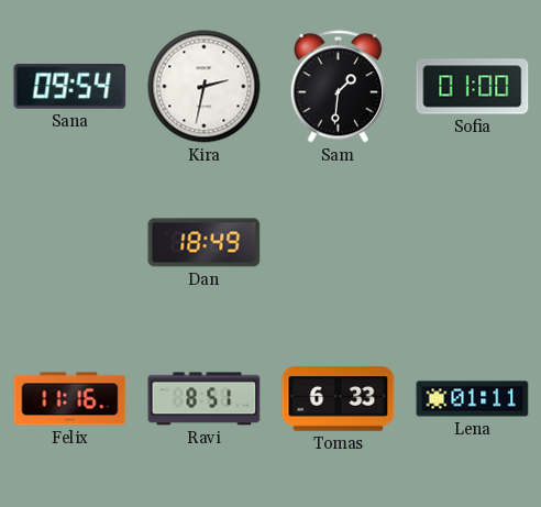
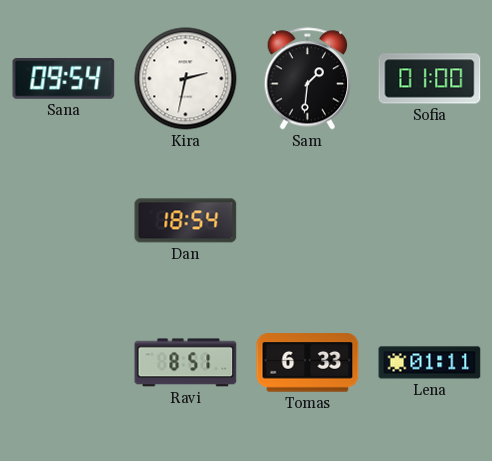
Dan: 18:49 -> 18:54
Felix: 11:16 -> none
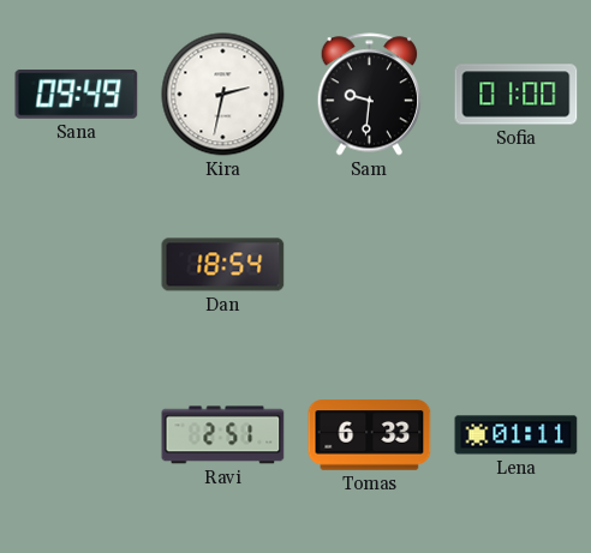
Sana: 09:54 -> 09:49
Sam: 1:31 -> 9:31
Ravi: 8:51 -> 2:51
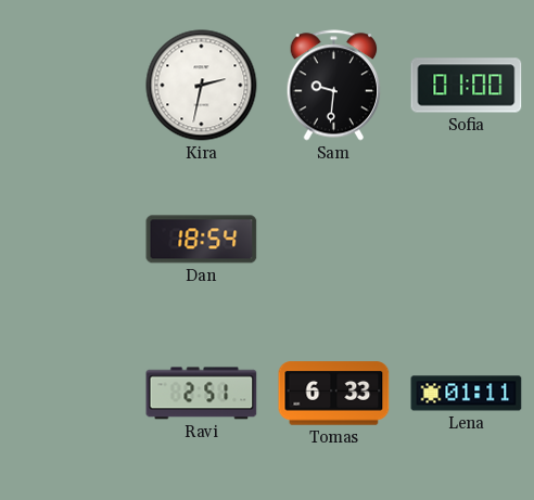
Sana: 09:49 -> none
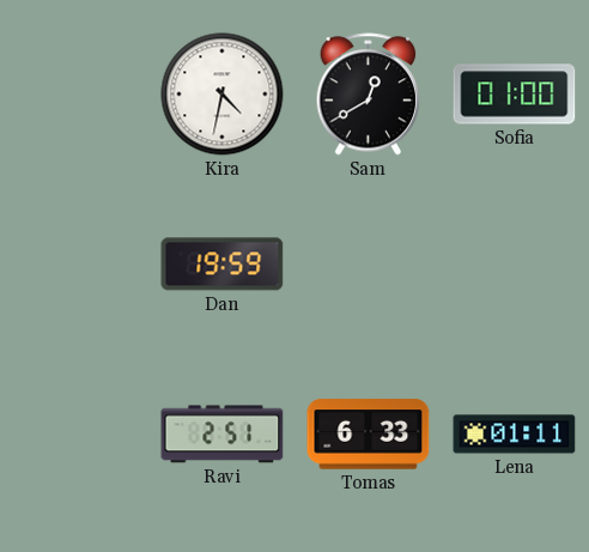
Kira: 2:32 -> 4:32
Sam: 9:31 -> 12:40
Dan: 18:54 -> 19:59
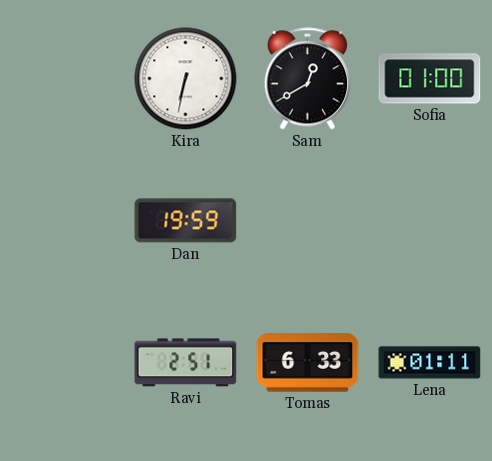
Kira: 4:32 -> 6:32
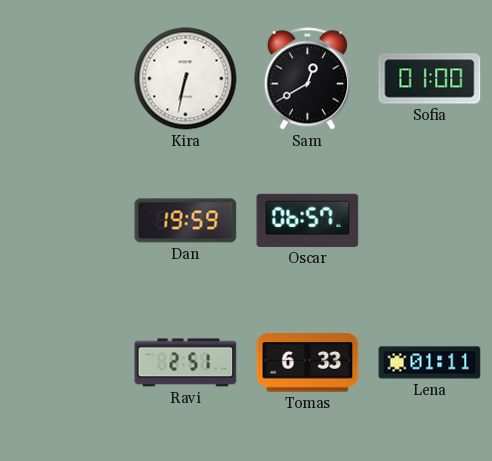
Oscar: none -> 06:57
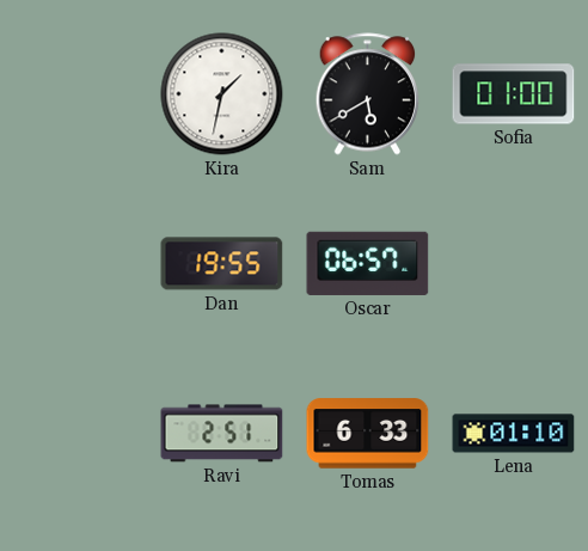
Kira: 6:32 -> 1:32
Sam: 12:40 -> 5:40
Dan: 19:59 -> 19:55
Lena: 01:11 -> 01:10
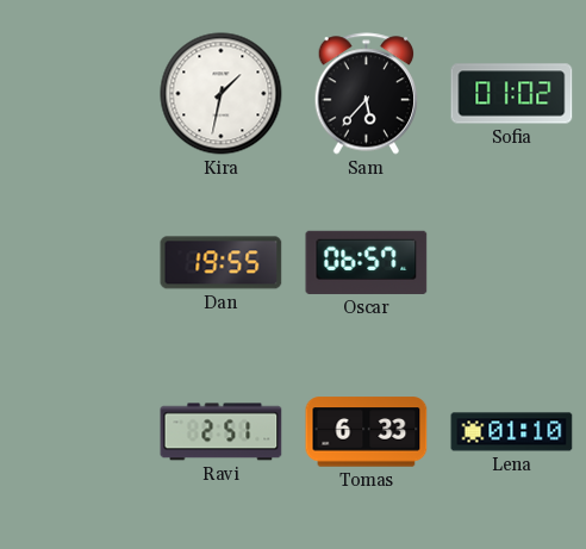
Sam: 5:40 -> 5:37
Sofia: 01:00 -> 01:02
